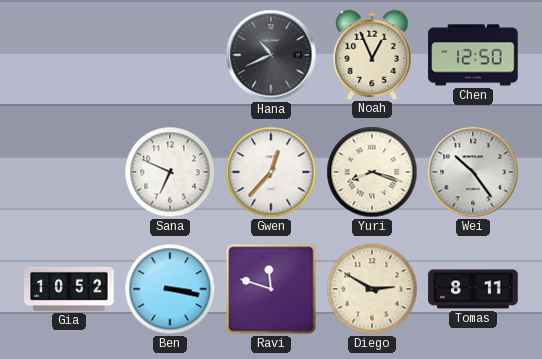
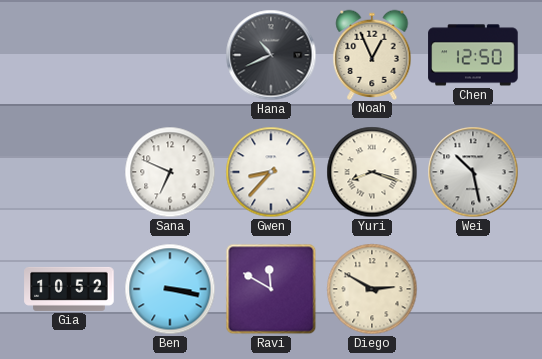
Gwen: 12:37 -> 8:37
Wei: 10:24 -> 10:28
Ravi: 11:48 -> 11:50
Tomas: 8:11 -> none
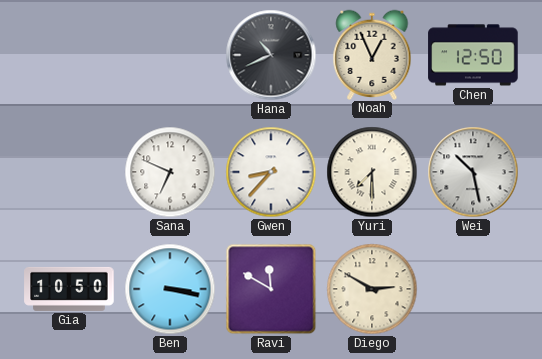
Yuri: 8:18 -> 7:30
Gia: 10:52 -> 10:50
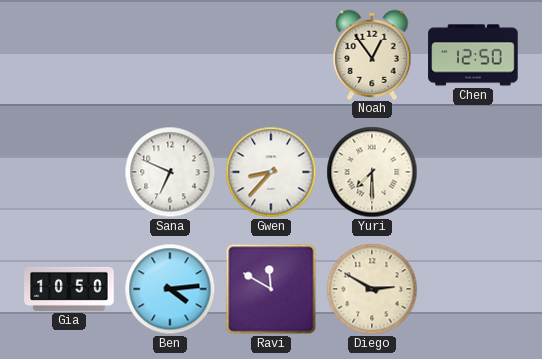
Hana: 10:41 -> none
Noah: 12:56 -> 12:54
Wei: 10:28 -> none
Ben: 3:17 -> 4:14
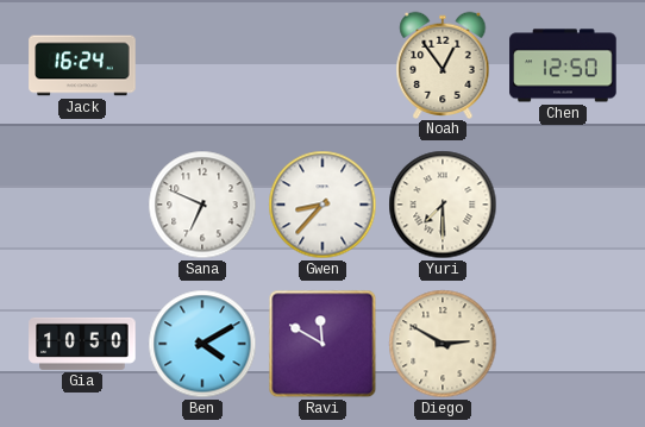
Jack: none -> 16:24
Ben: 4:14 -> 4:10
